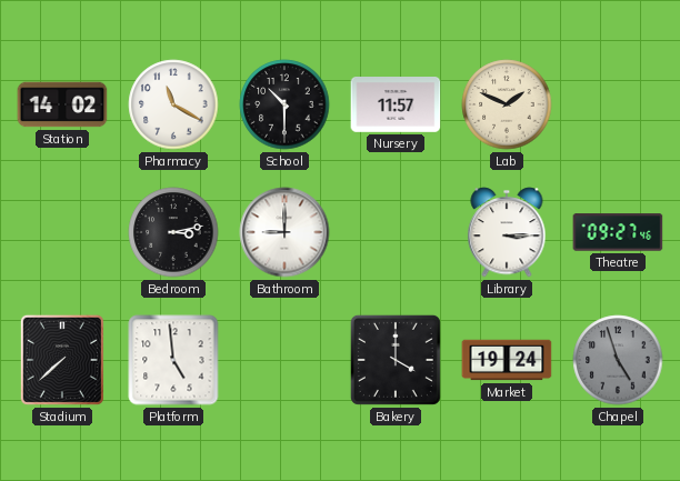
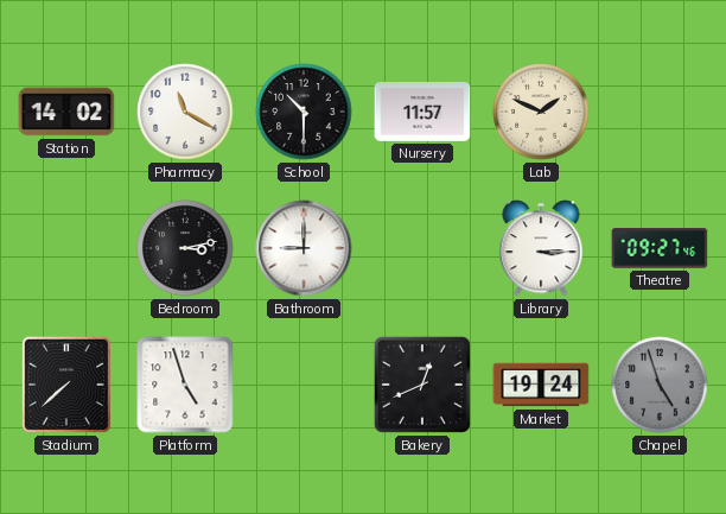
Platform: 4:59 -> 4:57
Bakery: 4:00 -> 12:41
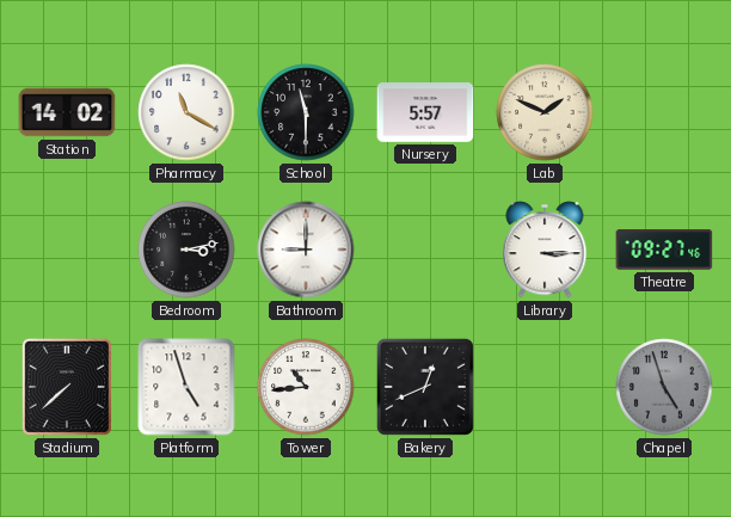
School: 10:30 -> 11:30
Nursery: 11:57 -> 5:57
Tower: none -> 10:44
Market: 19:24 -> none
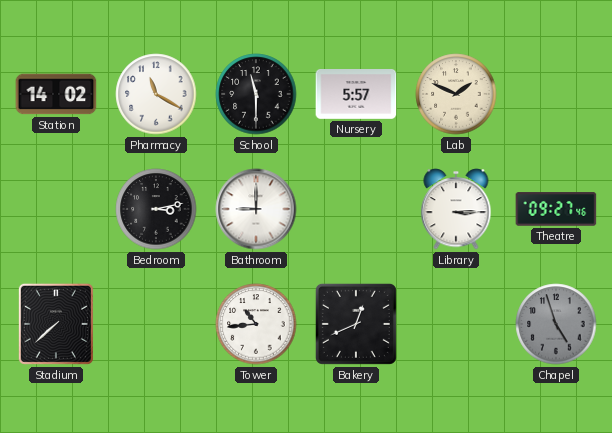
Platform: 4:57 -> none
